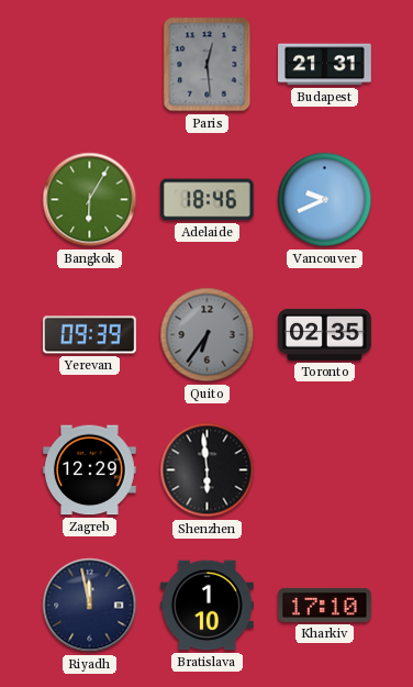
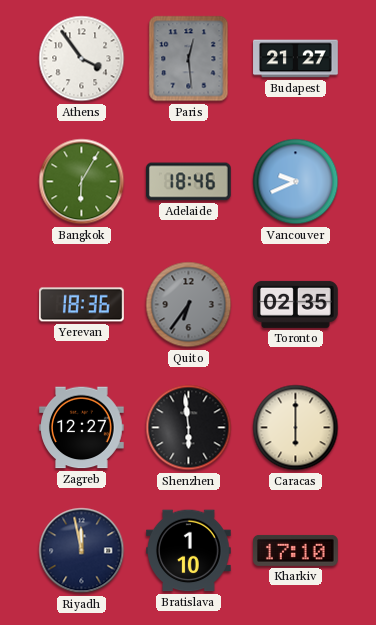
Athens: none -> 3:54
Budapest: 21:31 -> 21:27
Yerevan: 09:39 -> 18:36
Zagreb: 12:29 -> 12:27
Caracas: none -> 6:00
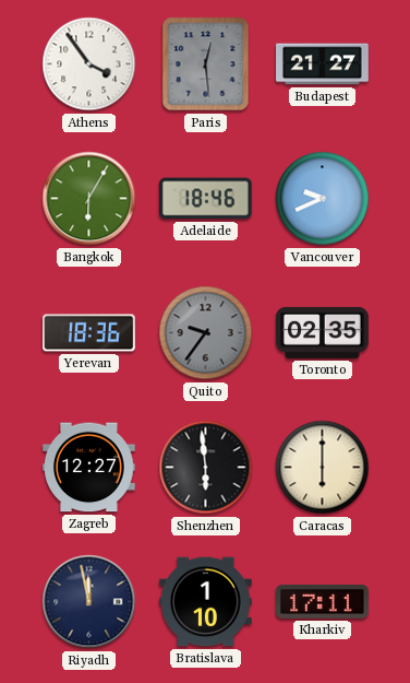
Quito: 6:36 -> 9:36
Kharkiv: 17:10 -> 17:11
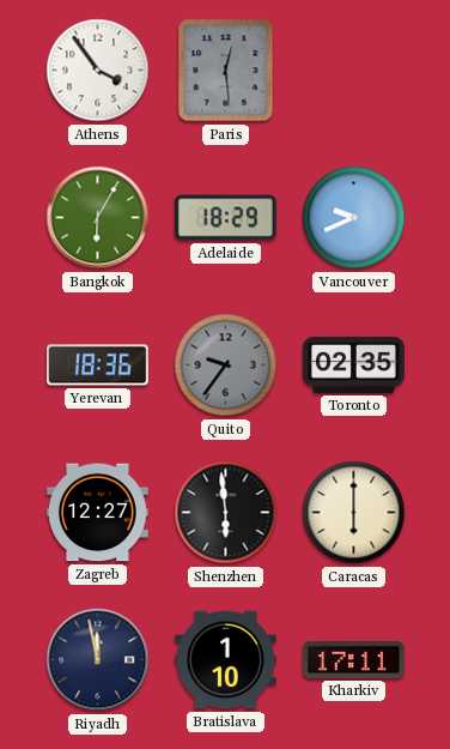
Budapest: 21:27 -> none
Adelaide: 18:46 -> 18:29
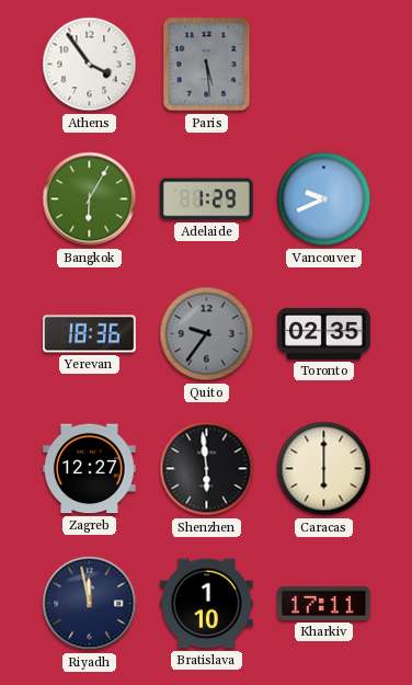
Paris: 12:29 -> 5:29
Adelaide: 18:29 -> 1:29
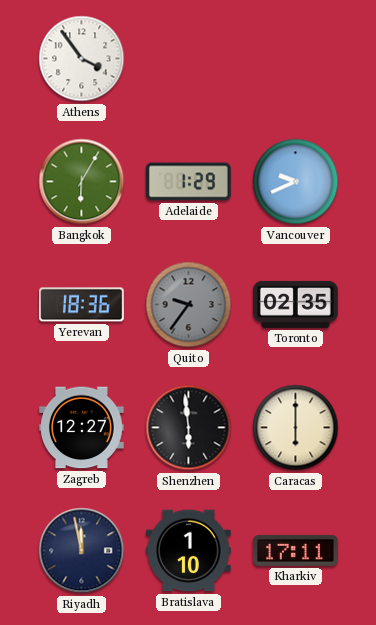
Paris: 5:29 -> none
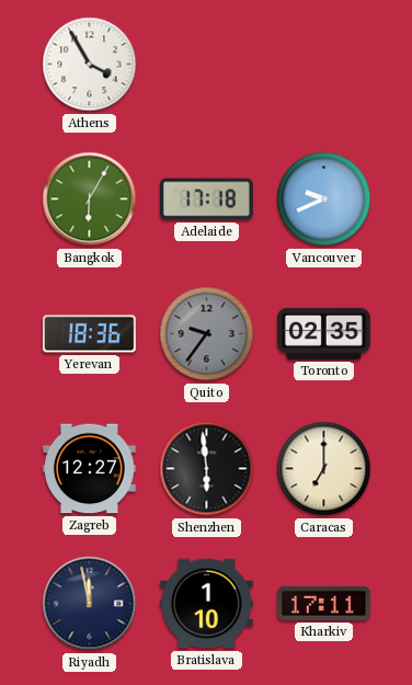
Athens: 3:54 -> 3:55
Adelaide: 1:29 -> 17:18
Caracas: 6:00 -> 7:00
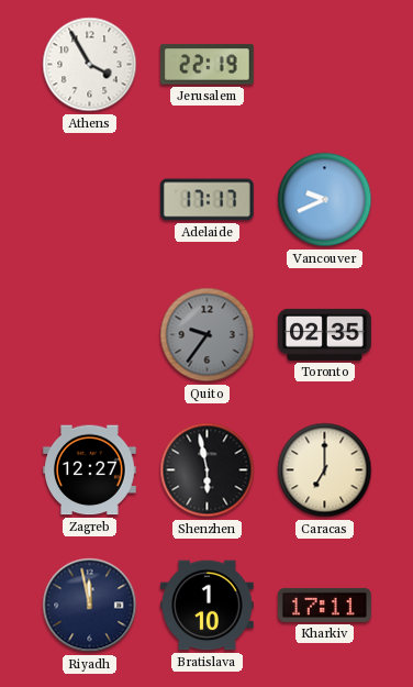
Jerusalem: none -> 22:19
Bangkok: 6:05 -> none
Adelaide: 17:18 -> 17:17
Yerevan: 18:36 -> none
Shenzhen: 5:59 -> 5:58
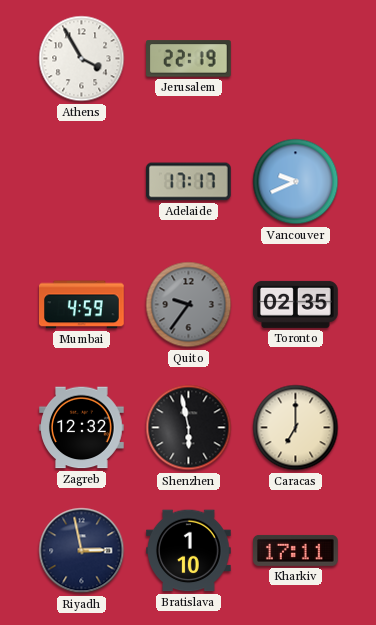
Mumbai: none -> 4:59
Zagreb: 12:27 -> 12:32
Riyadh: 11:58 -> 2:58
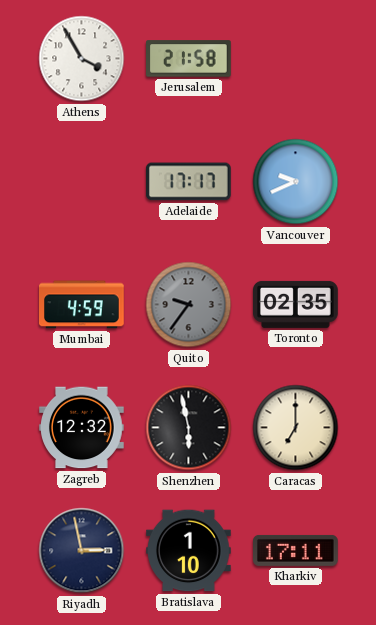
Jerusalem: 22:19 -> 21:58
